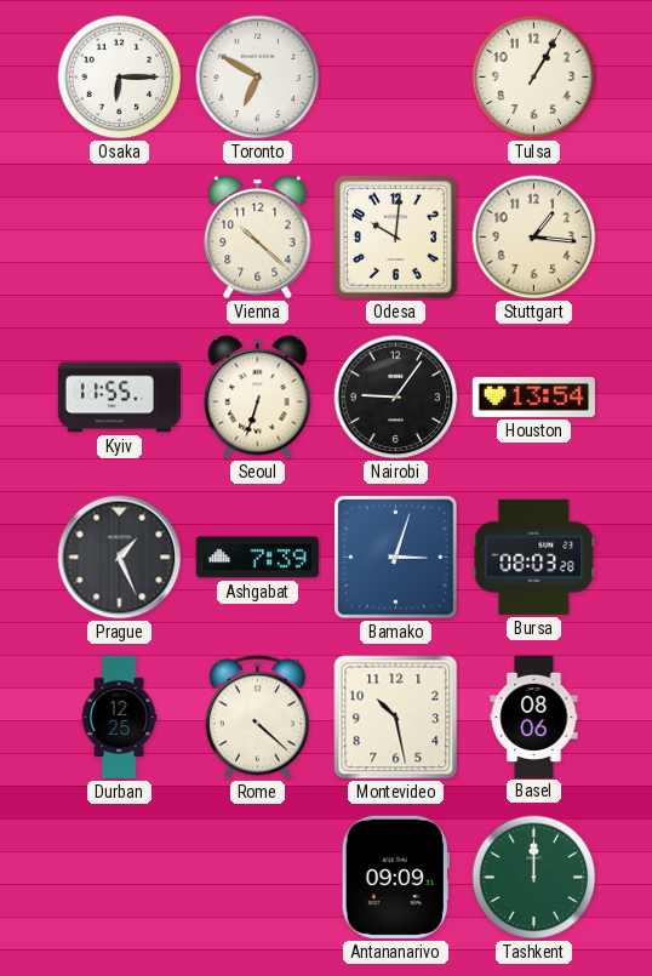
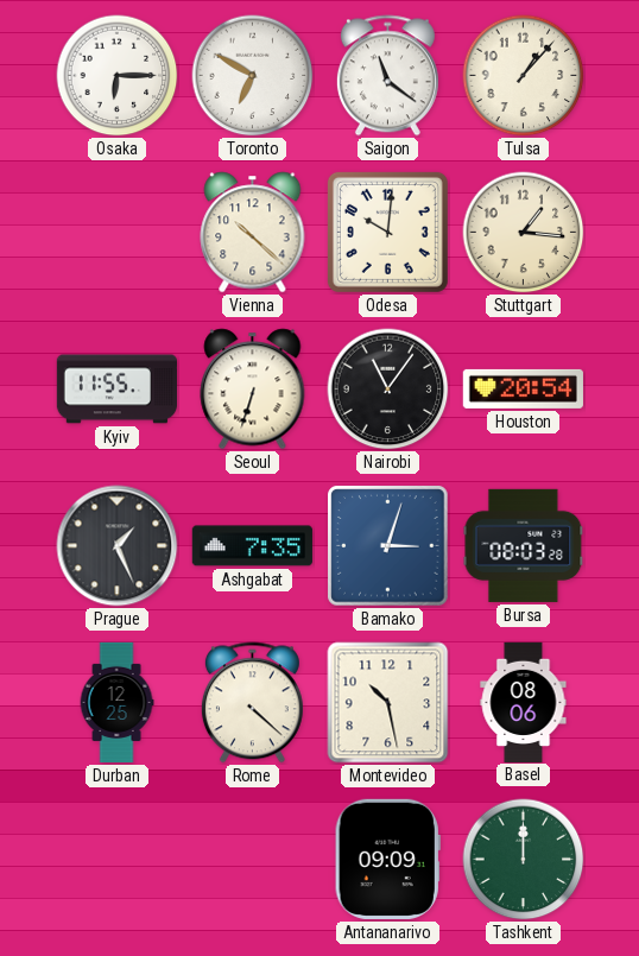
Saigon: none -> 11:21
Tulsa: 1:05 -> 1:07
Nairobi: 9:06 -> 11:06
Houston: 13:54 -> 20:54
Ashgabat: 7:39 -> 7:35
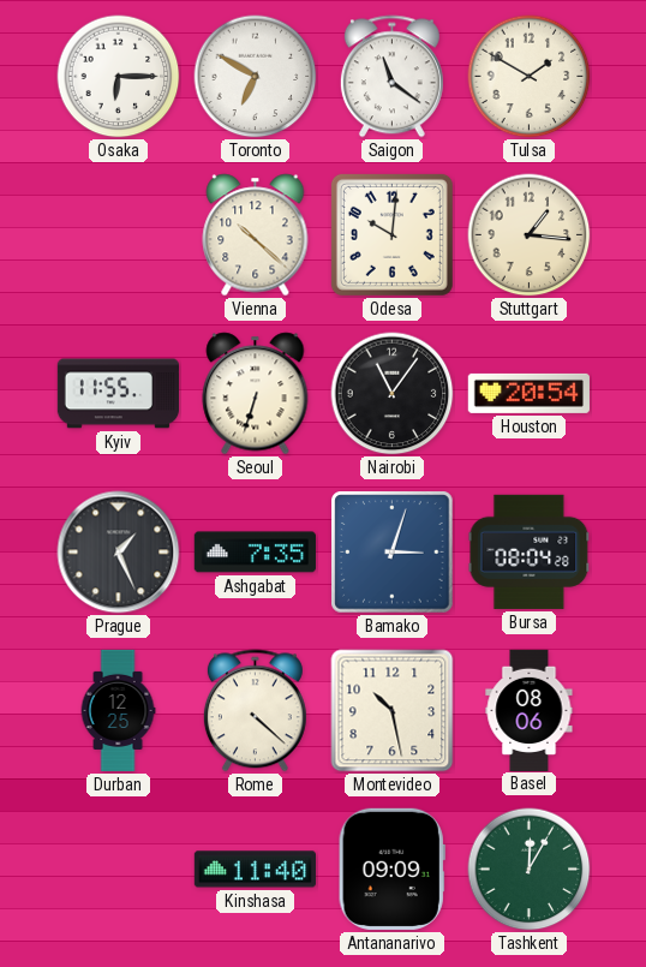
Tulsa: 1:07 -> 1:50
Bursa: 08:03 -> 08:04
Kinshasa: none -> 11:40
Tashkent: 12:00 -> 12:05
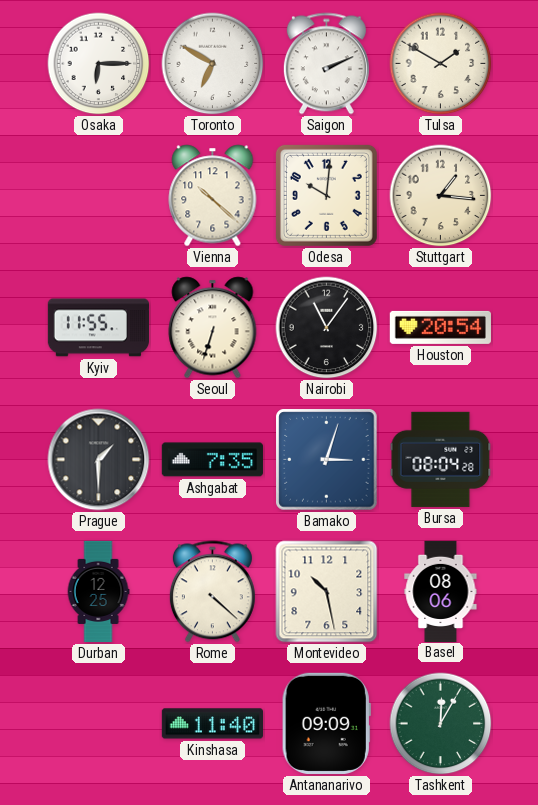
Saigon: 11:21 -> 2:11
Prague: 1:26 -> 1:30
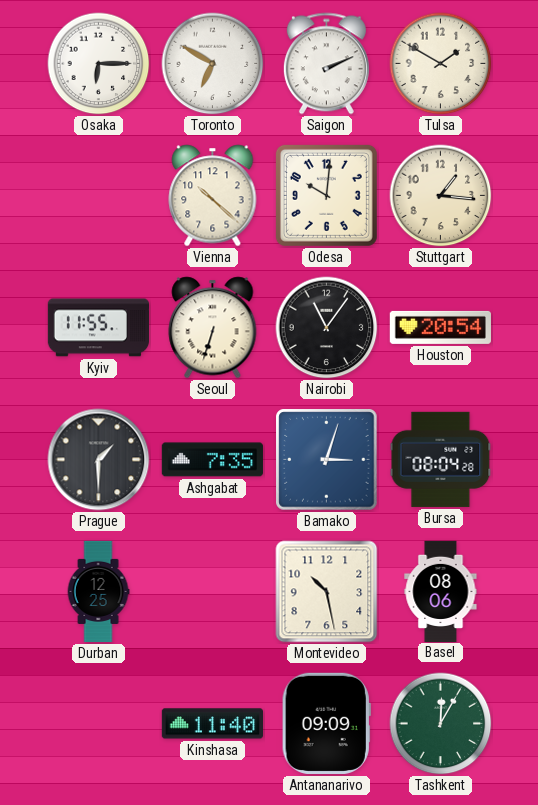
Rome: 4:22 -> none
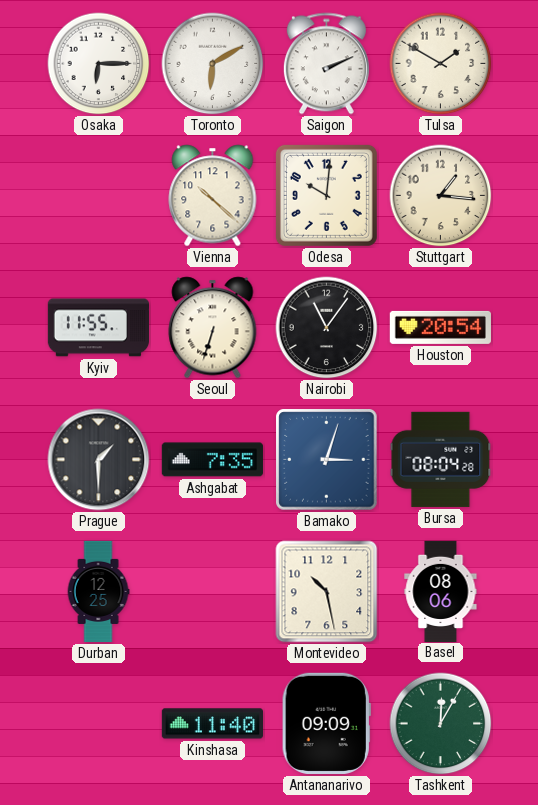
Toronto: 6:50 -> 6:10
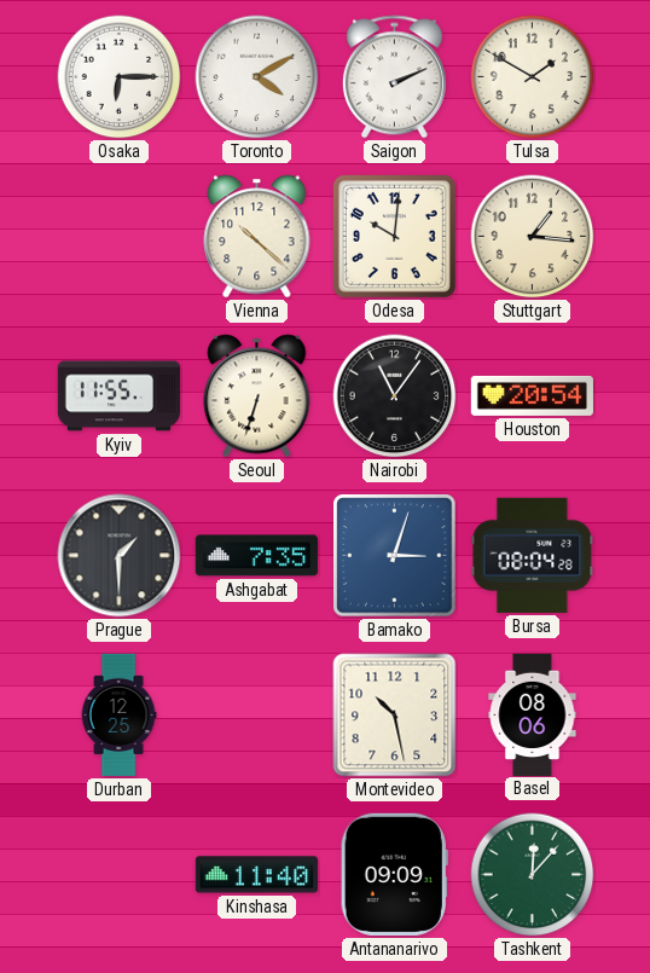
Toronto: 6:10 -> 4:10
Tashkent: 12:05 -> 12:07
